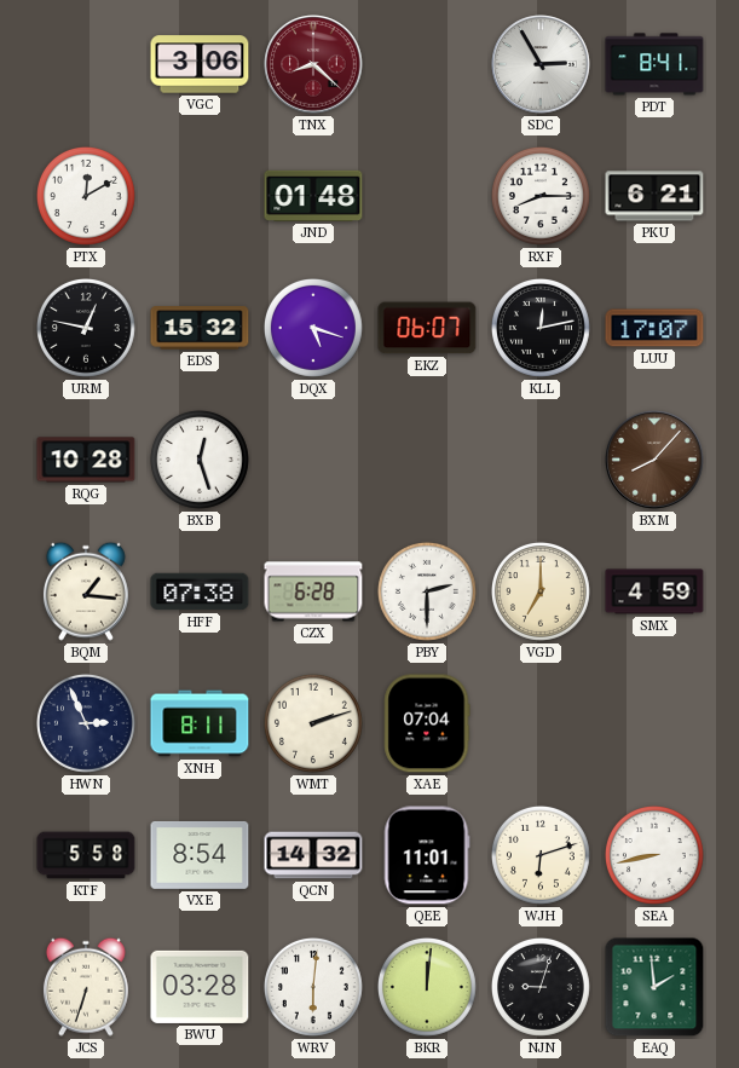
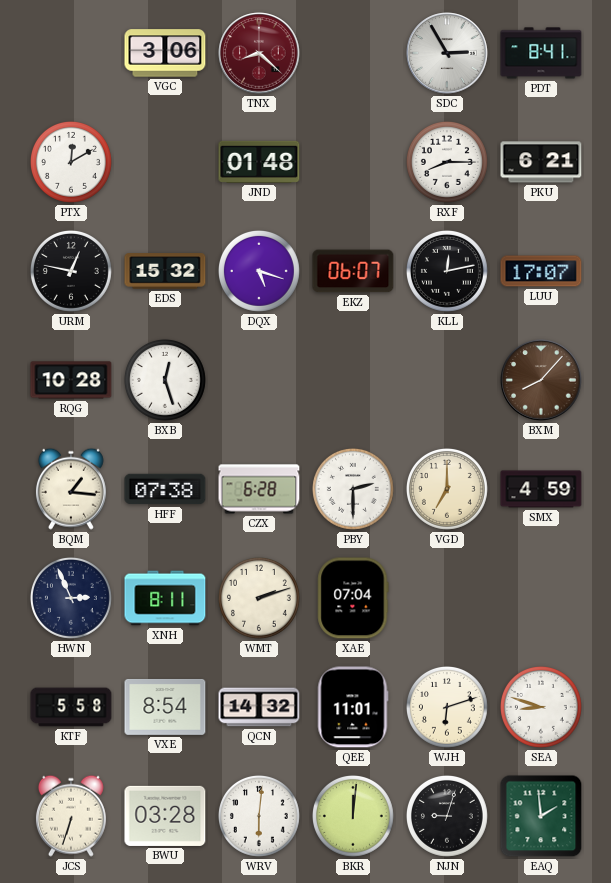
SEA: 8:43 -> 8:48
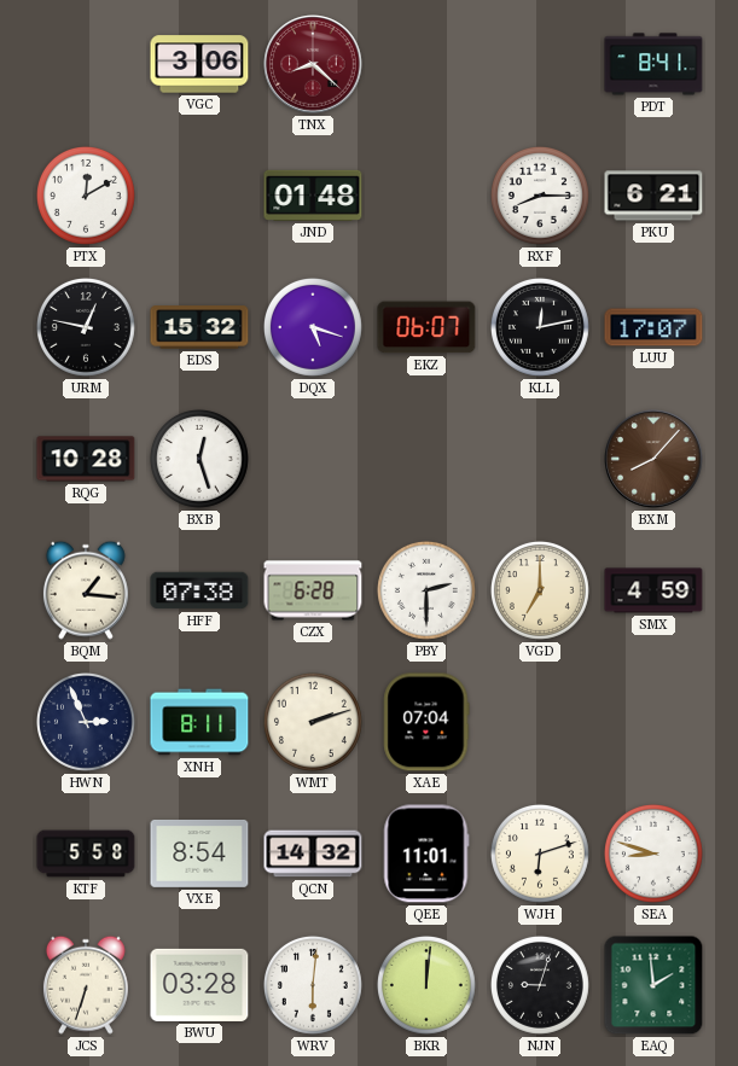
SDC: 2:55 -> none
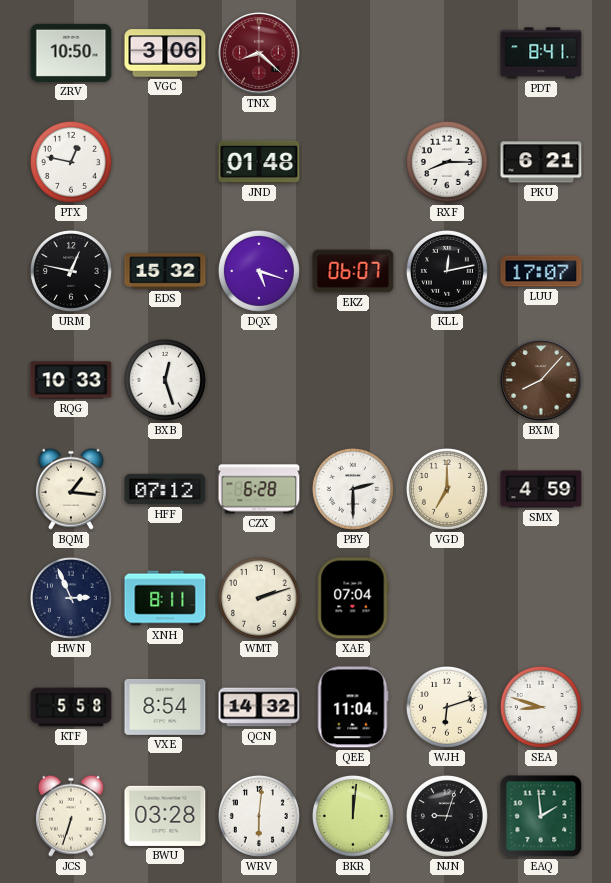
ZRV: none -> 10:50
PTX: 12:10 -> 12:47
RQG: 10:28 -> 10:33
HFF: 07:38 -> 07:12
QEE: 11:01 -> 11:04
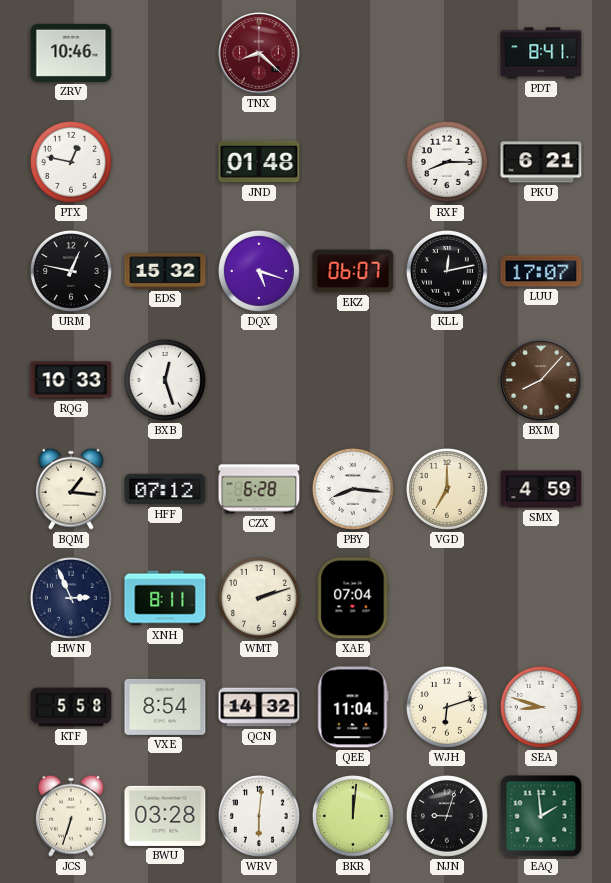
ZRV: 10:50 -> 10:46
VGC: 3:06 -> none
PBY: 2:30 -> 8:16
